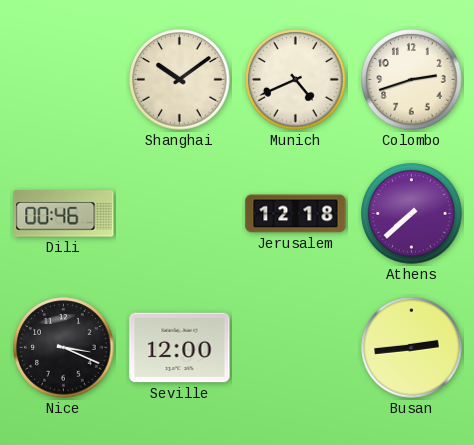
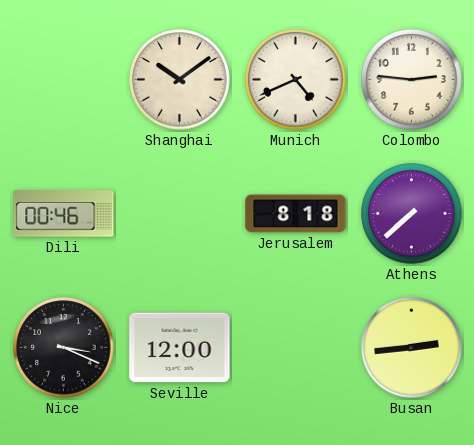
Colombo: 2:42 -> 2:46
Jerusalem: 12:18 -> 8:18
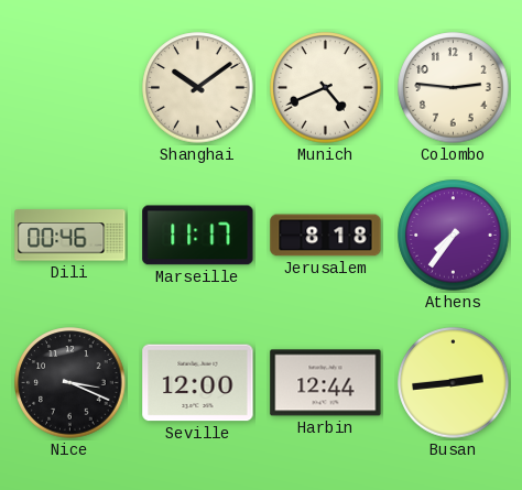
Marseille: none -> 11:17
Athens: 7:38 -> 7:36
Harbin: none -> 12:44
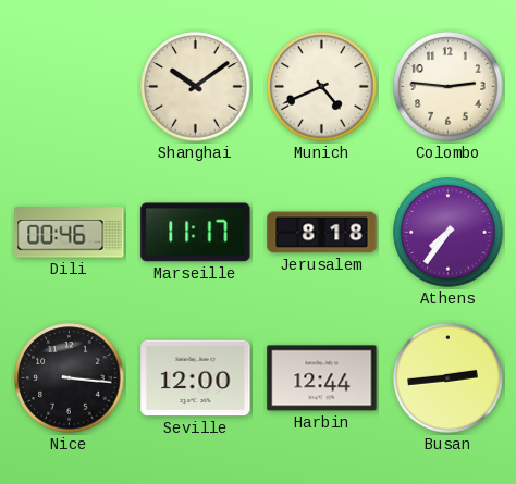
Nice: 3:19 -> 3:16
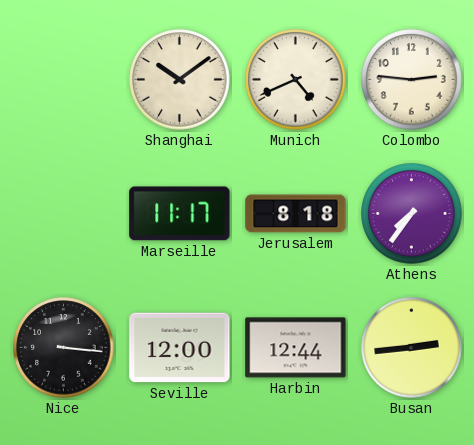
Dili: 00:46 -> none
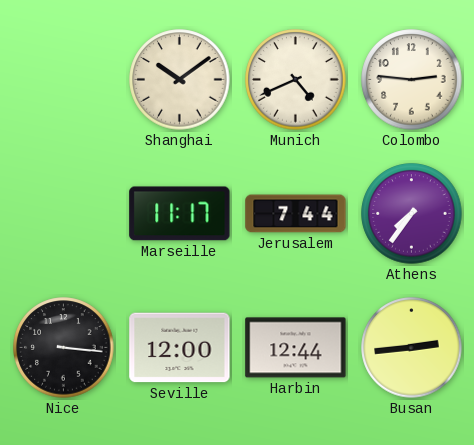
Jerusalem: 8:18 -> 7:44
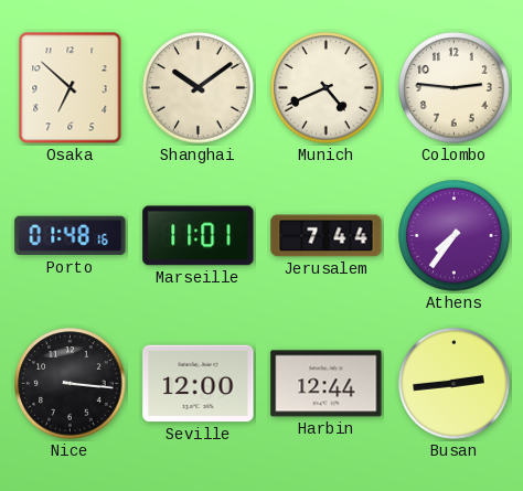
Osaka: none -> 6:52
Porto: none -> 01:48
Marseille: 11:17 -> 11:01
